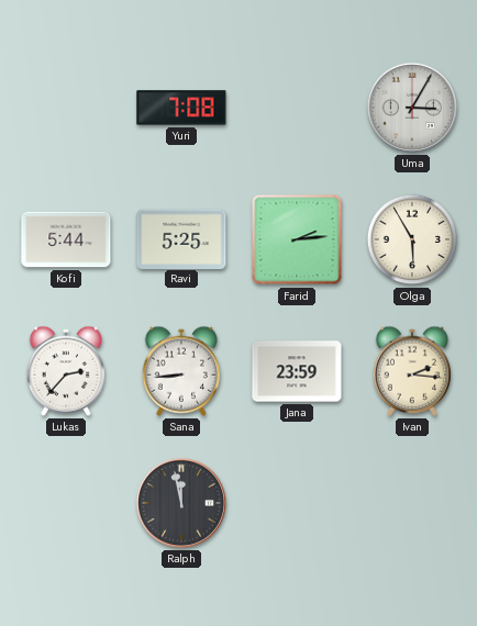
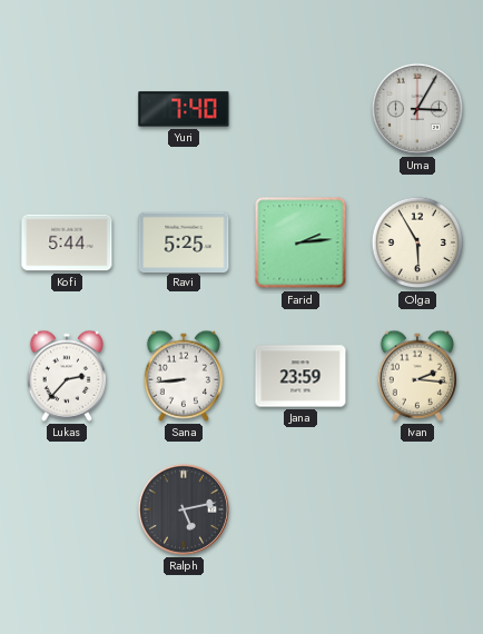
Yuri: 7:08 -> 7:40
Ralph: 11:58 -> 5:13
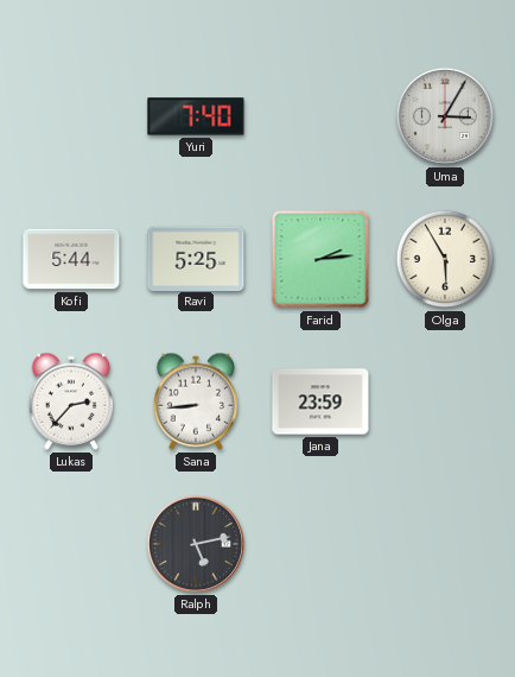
Ivan: 2:16 -> none
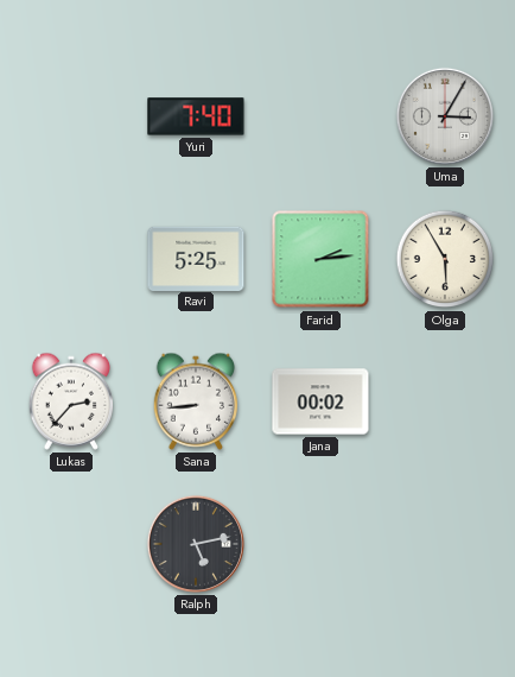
Kofi: 5:44 -> none
Jana: 23:59 -> 00:02
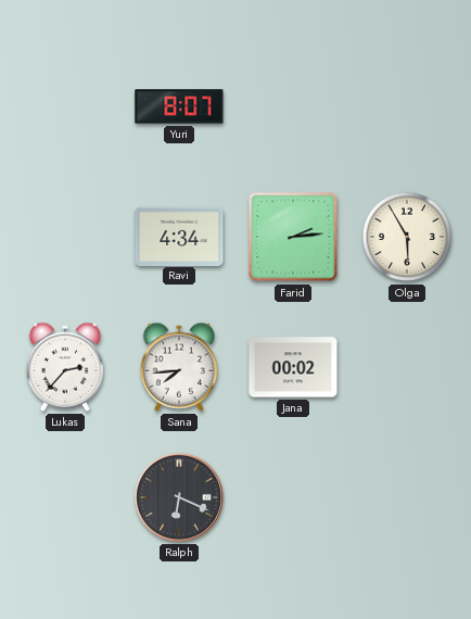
Yuri: 7:40 -> 8:07
Uma: 3:05 -> none
Ravi: 5:25 -> 4:34
Sana: 8:44 -> 7:44
Ralph: 5:13 -> 6:19
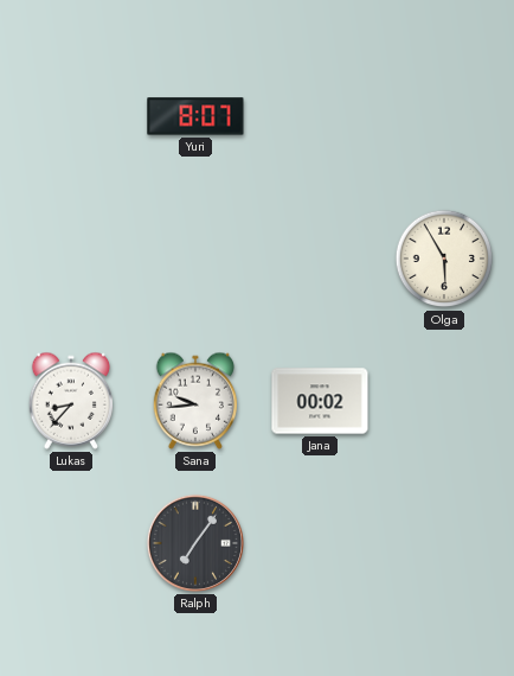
Ravi: 4:34 -> none
Farid: 2:14 -> none
Lukas: 2:37 -> 8:37
Sana: 7:44 -> 9:44
Ralph: 6:19 -> 7:06
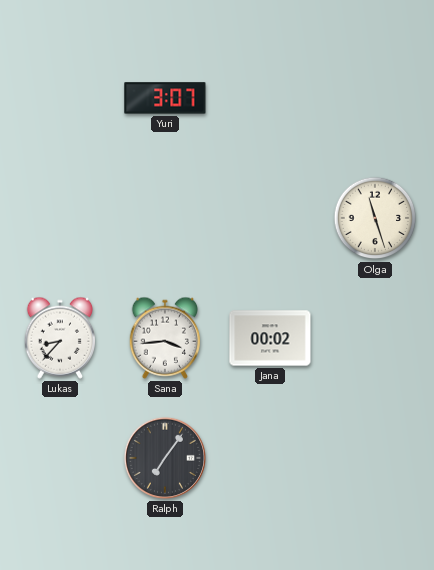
Yuri: 8:07 -> 3:07
Olga: 5:55 -> 11:27
Sana: 9:44 -> 3:44
